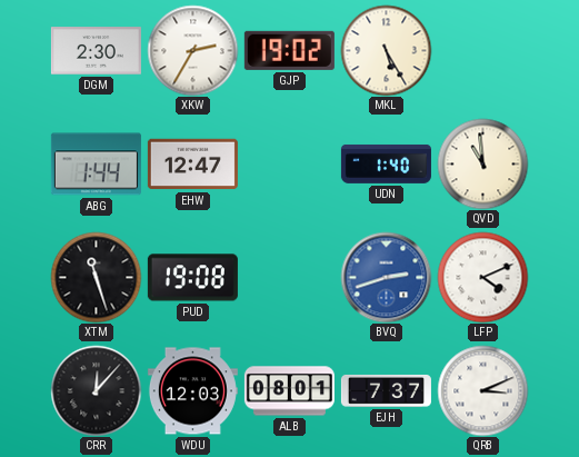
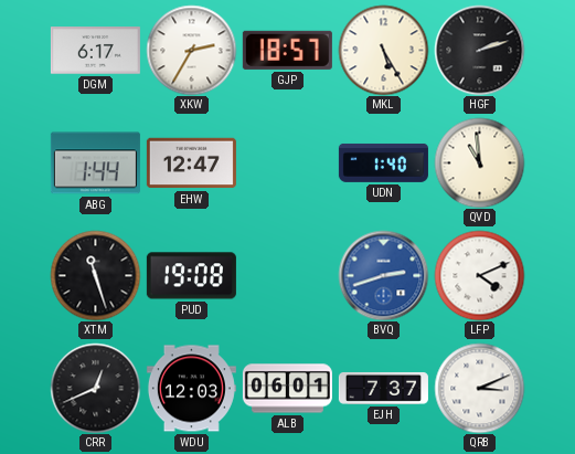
DGM: 2:30 -> 6:17
GJP: 19:02 -> 18:57
HGF: none -> 2:12
CRR: 12:07 -> 12:41
ALB: 08:01 -> 06:01
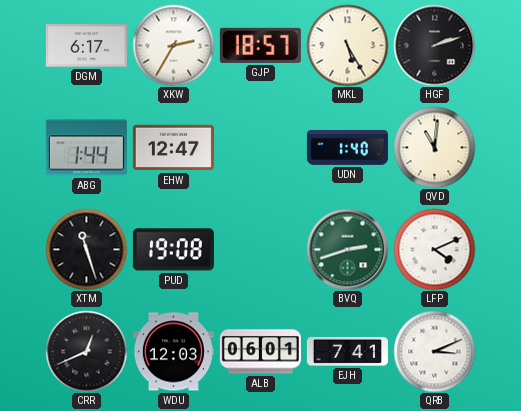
QVD: 10:59 -> 11:01
BVQ dial: blue -> green
EJH: 7:37 -> 7:41
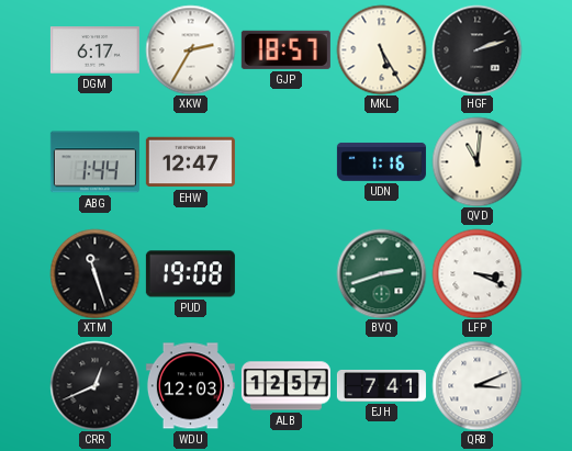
UDN: 1:40 -> 1:16
LFP: 4:11 -> 3:19
ALB: 06:01 -> 12:57
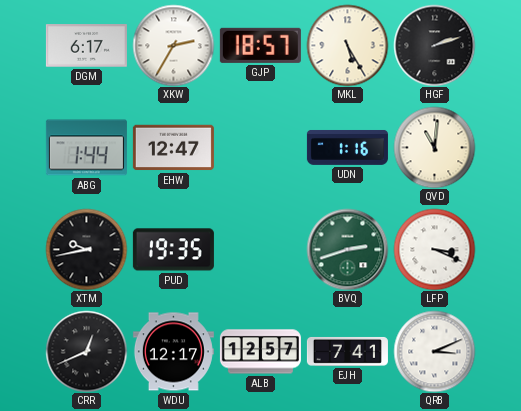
XTM: 11:27 -> 9:43
PUD: 19:08 -> 19:35
WDU: 12:03 -> 12:17
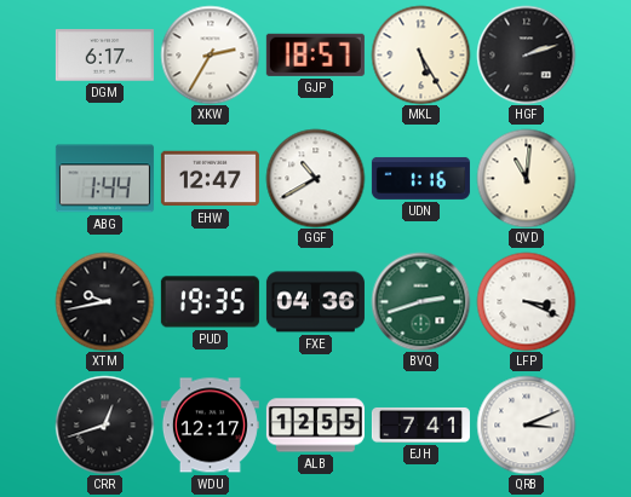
GGF: none -> 10:40
FXE: none -> 04:36
CRR: 12:41 -> 12:42
ALB: 12:57 -> 12:55
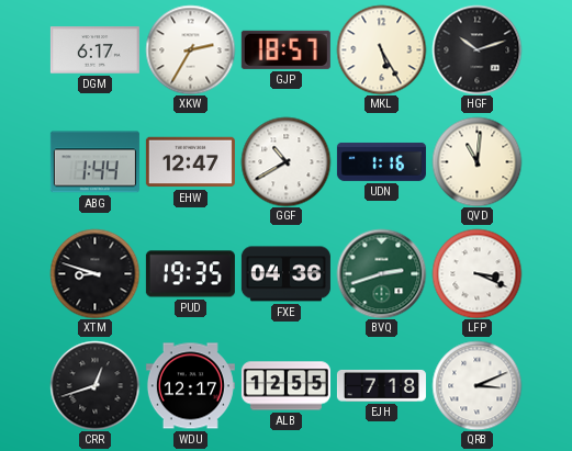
HGF: 2:12 -> 10:12
XTM: 9:43 -> 8:48
EJH: 7:41 -> 7:18
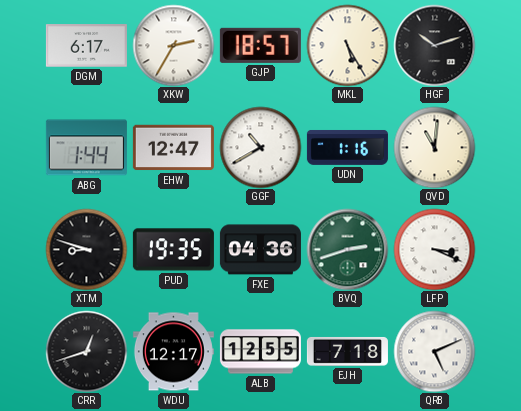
QRB: 3:11 -> 5:11
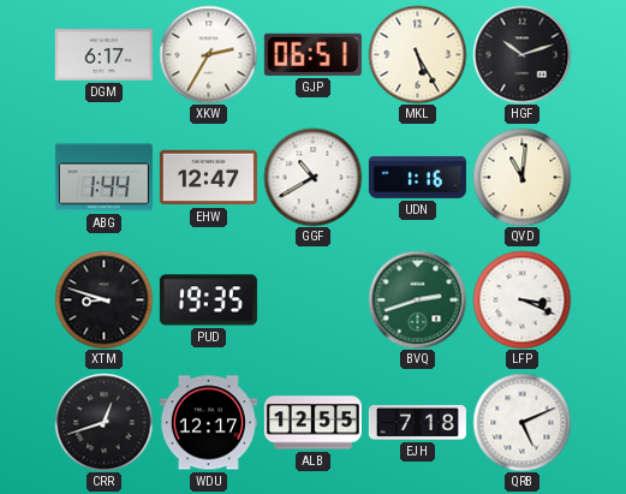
GJP: 18:57 -> 06:51
FXE: 04:36 -> none
